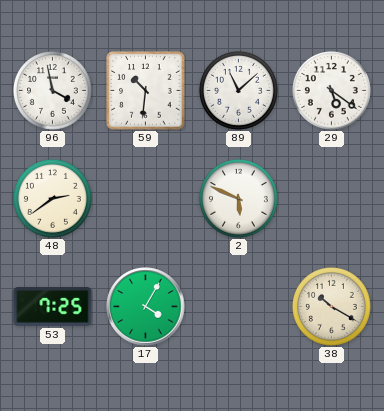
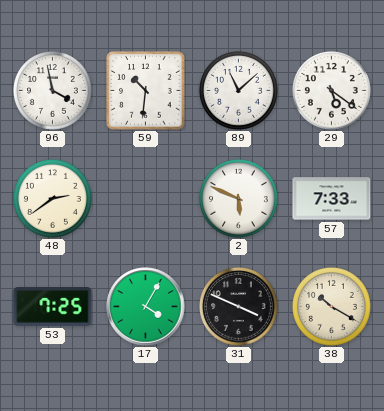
57: none -> 7:33
31: none -> 3:49
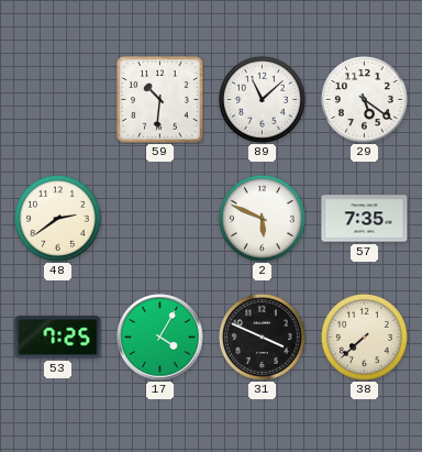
96: 3:58 -> none
57: 7:33 -> 7:35
38: 10:20 -> 7:38
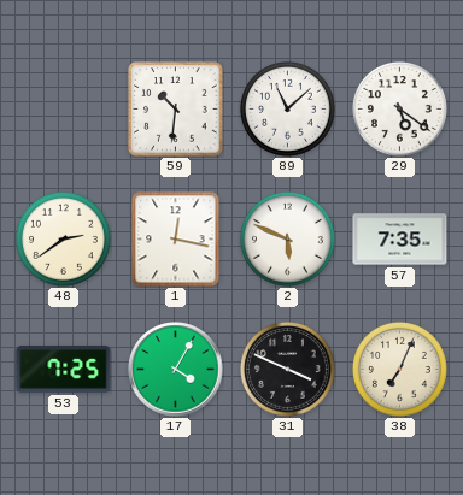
1: none -> 12:17
38: 7:38 -> 7:04
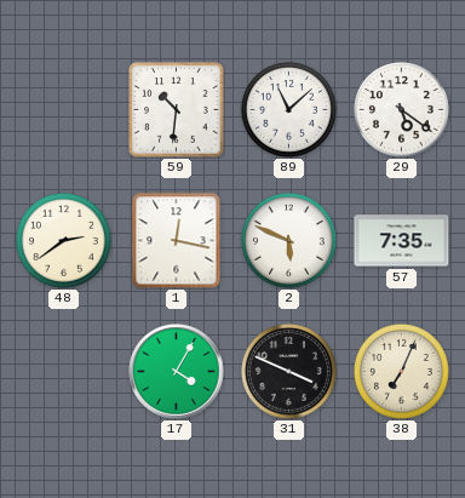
53: 7:25 -> none
